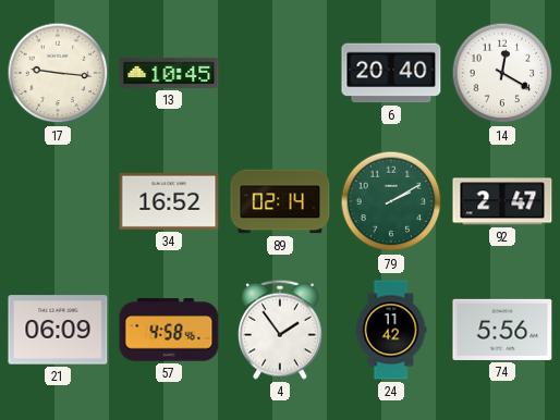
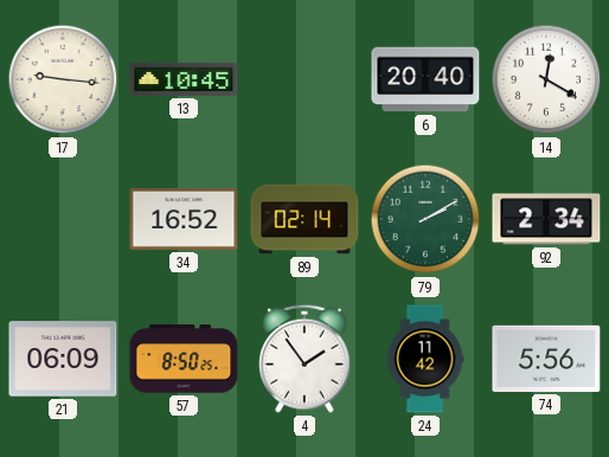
92: 2:47 -> 2:34
57: 4:58 -> 8:50
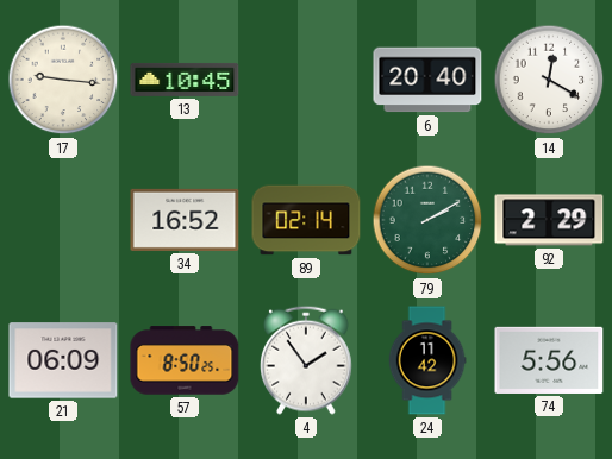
92: 2:34 -> 2:29
